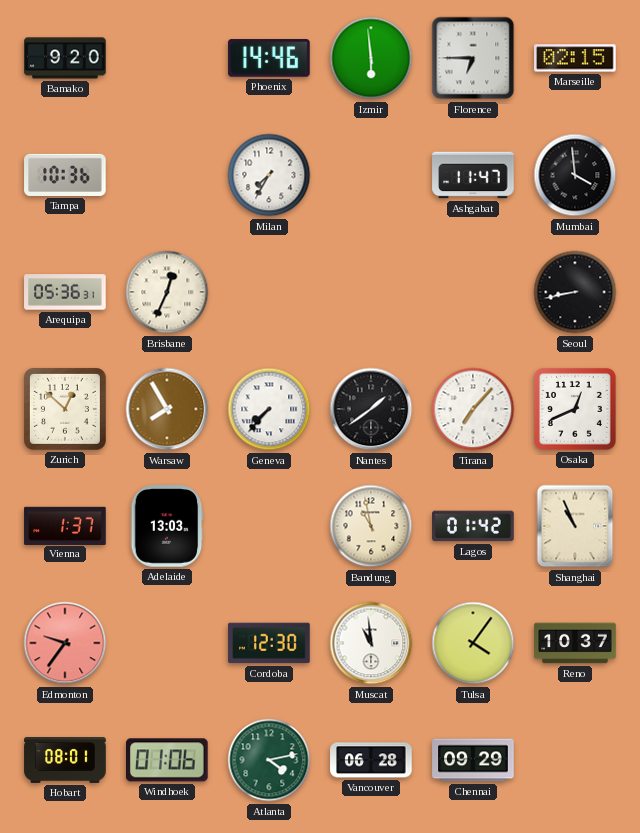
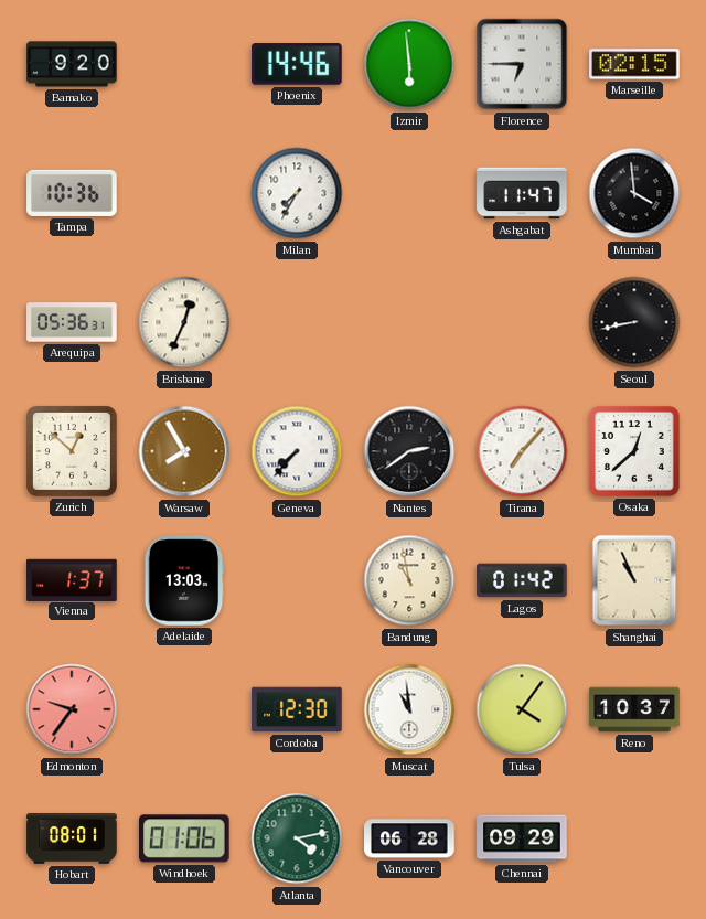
Nantes: 1:39 -> 2:39
Osaka: 12:41 -> 12:38
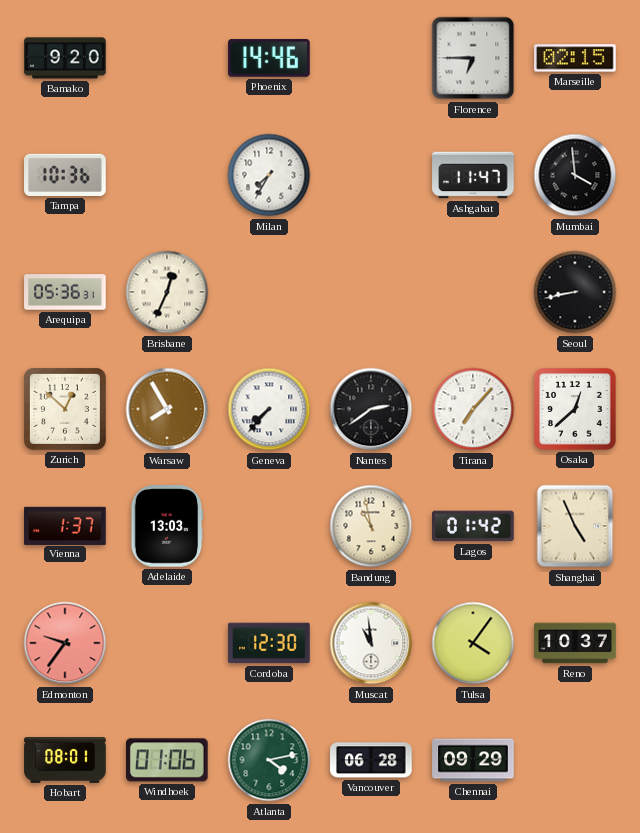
Izmir: 5:59 -> none
Shanghai: 10:56 -> 4:56
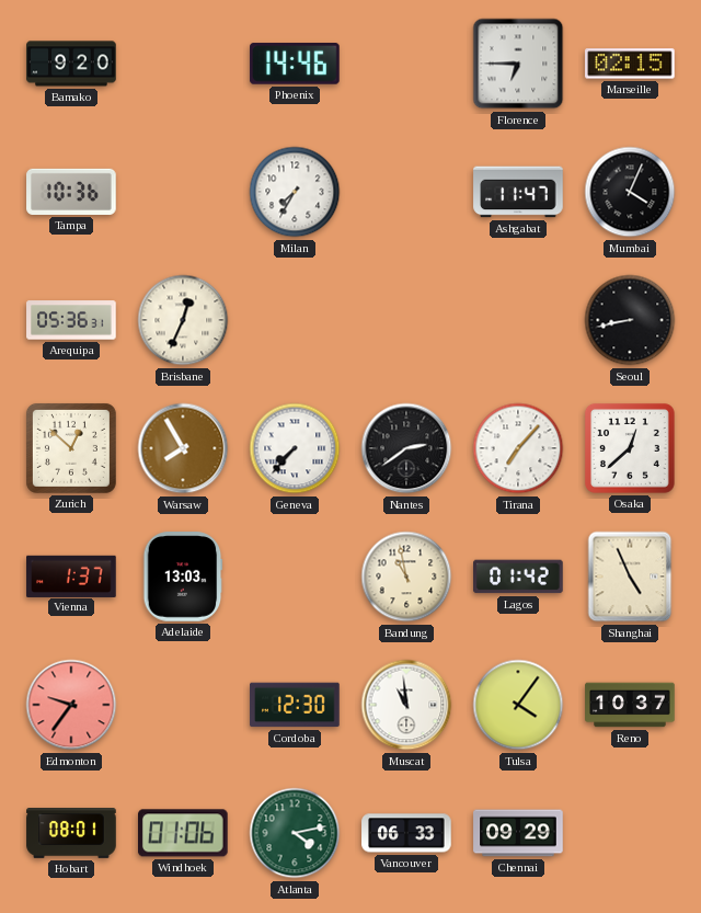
Mumbai: 3:59 -> 4:04
Vancouver: 06:28 -> 06:33
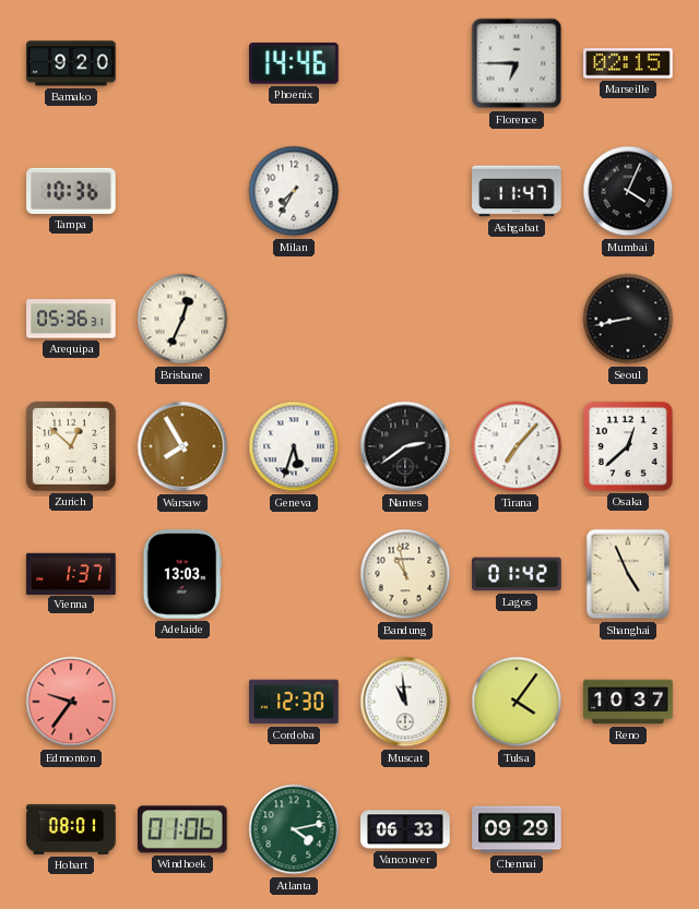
Geneva: 7:37 -> 5:33
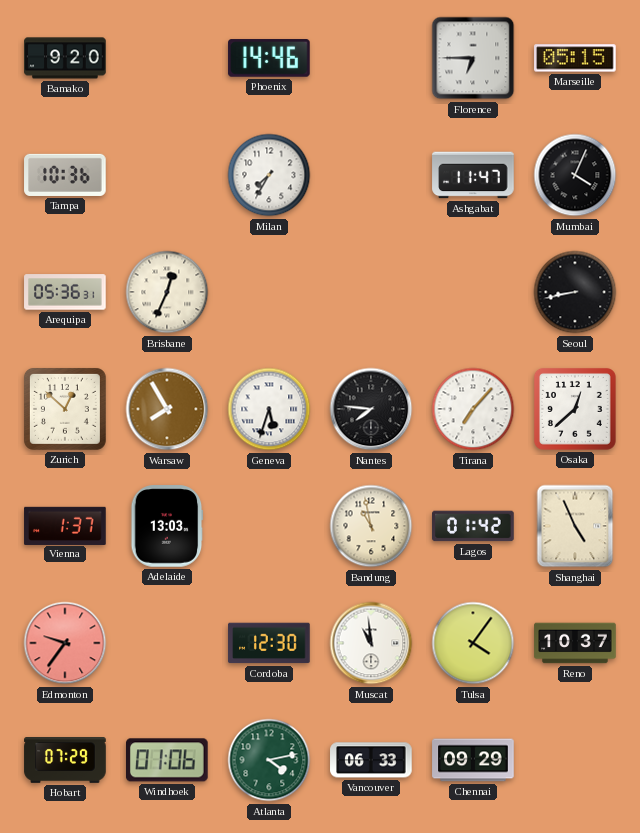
Marseille: 02:15 -> 05:15
Nantes: 2:39 -> 7:46
Hobart: 08:01 -> 07:29
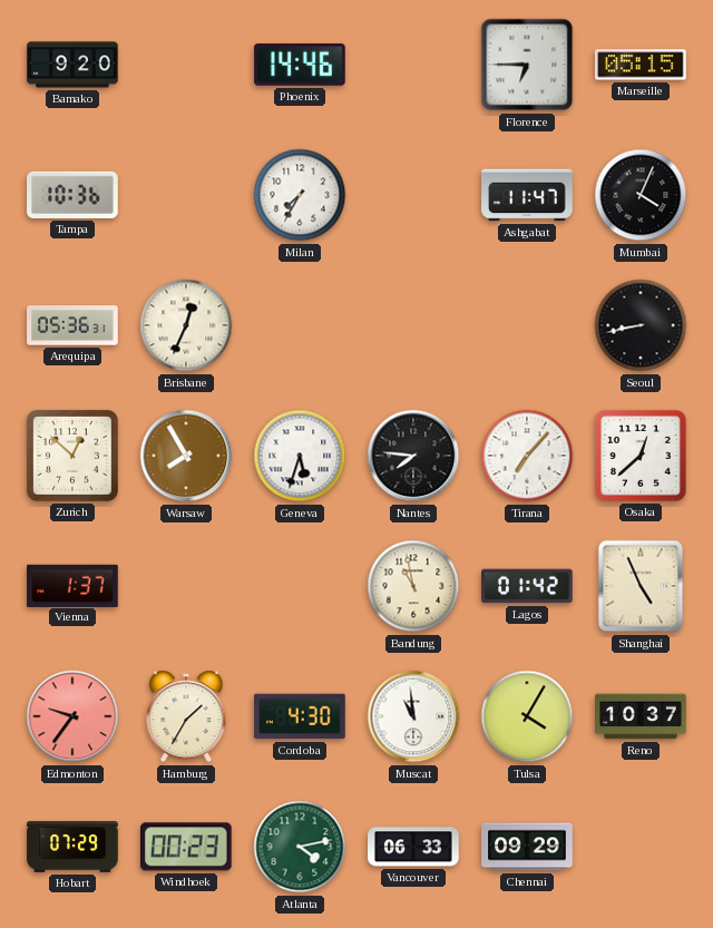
Adelaide: 13:03 -> none
Hamburg: none -> 1:35
Cordoba: 12:30 -> 4:30
Tulsa: 4:06 -> 4:05
Windhoek: 01:06 -> 00:23
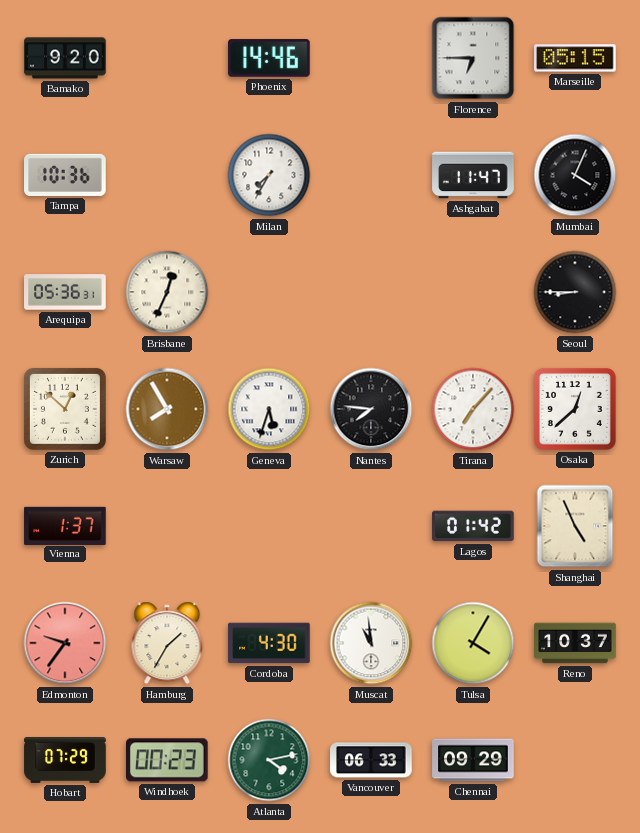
Seoul: 8:43 -> 8:45
Bandung: 10:58 -> none
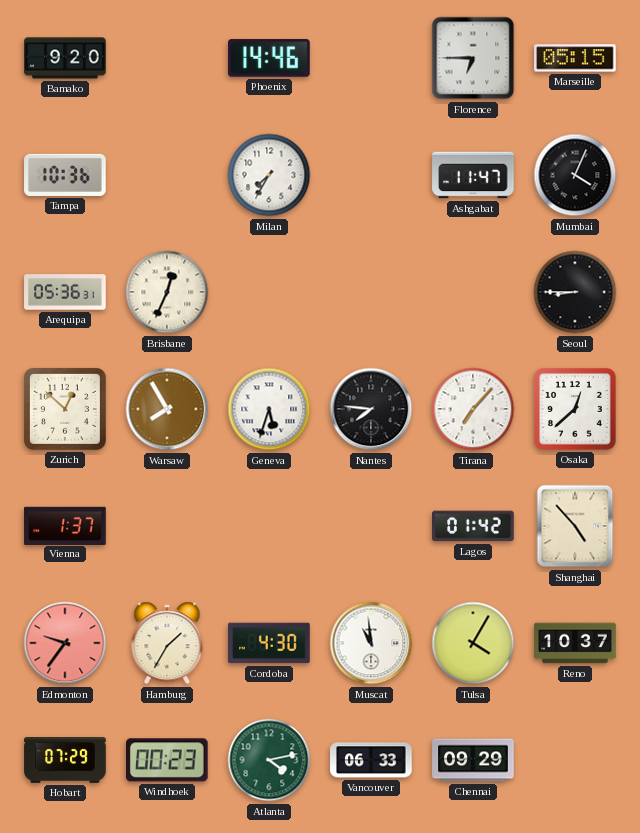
Shanghai: 4:56 -> 4:53
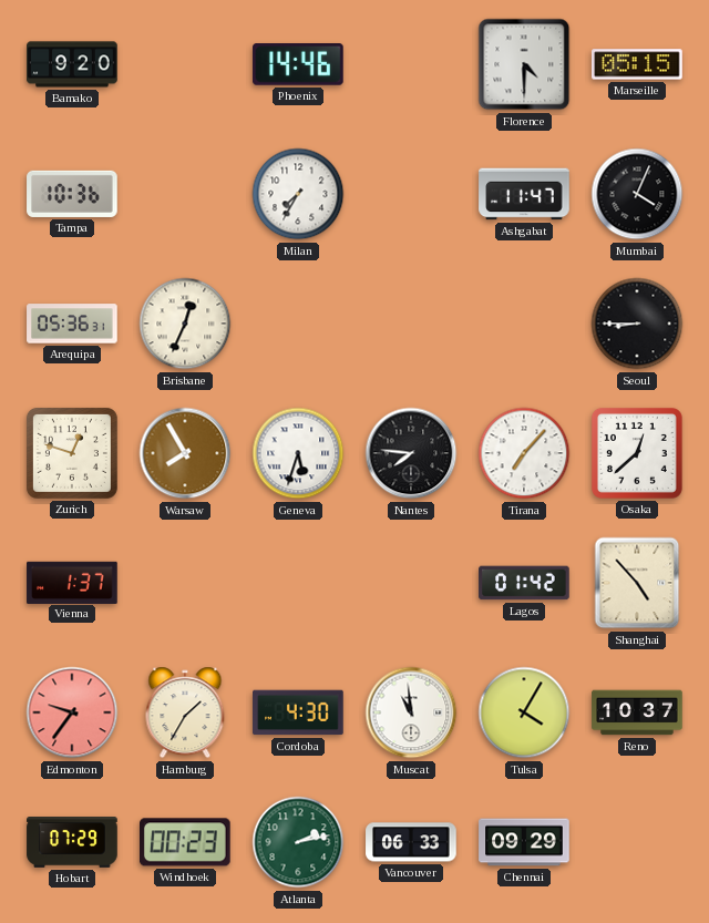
Florence: 6:45 -> 4:30
Zurich: 12:52 -> 12:48
Atlanta: 4:13 -> 2:13
